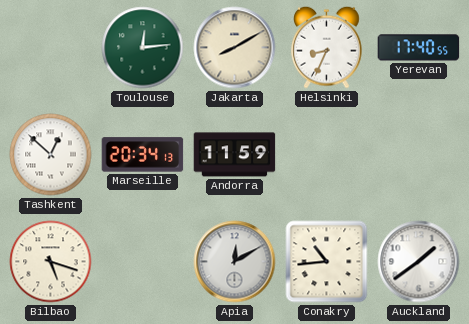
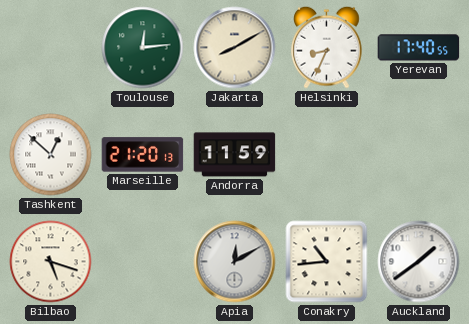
Marseille: 20:34 -> 21:20
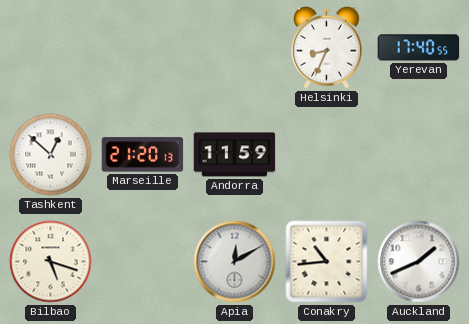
Toulouse: 12:14 -> none
Jakarta: 8:10 -> none
Auckland: 1:39 -> 1:41
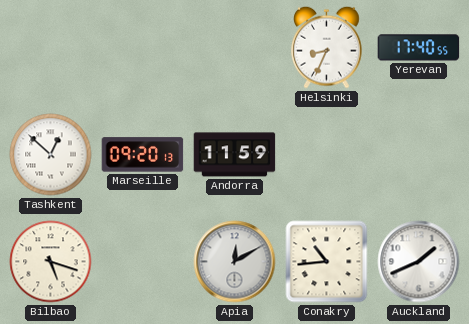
Marseille: 21:20 -> 09:20
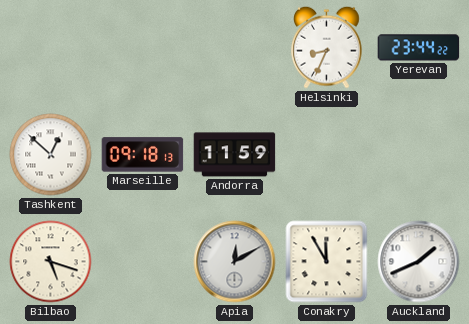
Yerevan: 17:40 -> 23:44
Marseille: 09:20 -> 09:18
Conakry: 10:44 -> 11:55
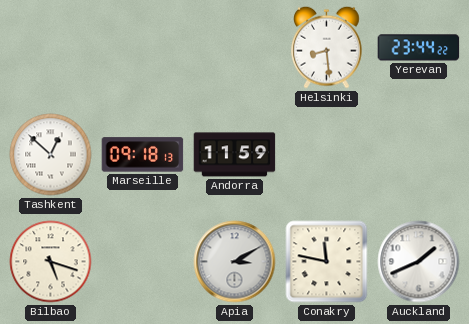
Helsinki: 8:34 -> 8:29
Apia: 12:10 -> 3:10
Conakry: 11:55 -> 11:47
